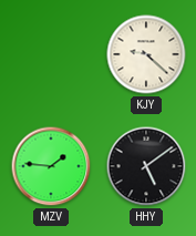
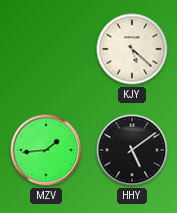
KJY: 9:22 -> 5:22
MZV: 1:46 -> 1:44
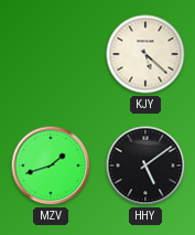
MZV: 1:44 -> 1:42
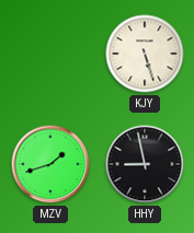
KJY: 5:22 -> 5:27
HHY: 5:09 -> 8:58
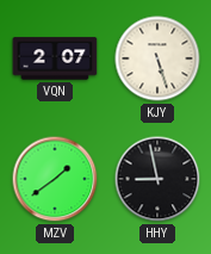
VQN: none -> 2:07
MZV: 1:42 -> 1:39
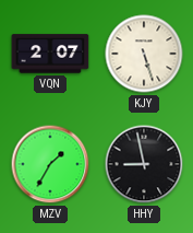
MZV: 1:39 -> 1:35
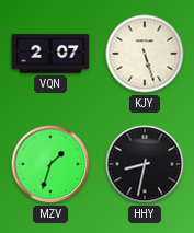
MZV: 1:35 -> 1:33
HHY: 8:58 -> 8:32
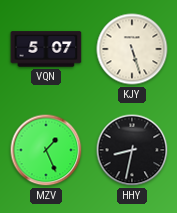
VQN: 2:07 -> 5:07
MZV: 1:33 -> 1:26
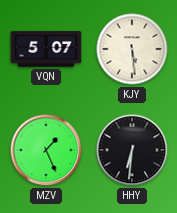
KJY: 5:27 -> 5:29
HHY: 8:32 -> 6:31
